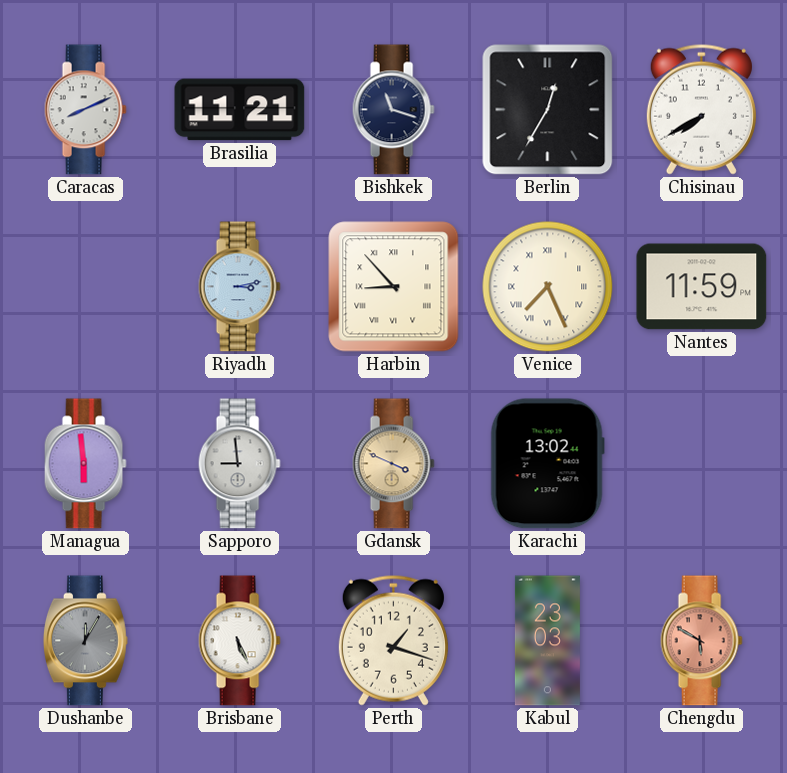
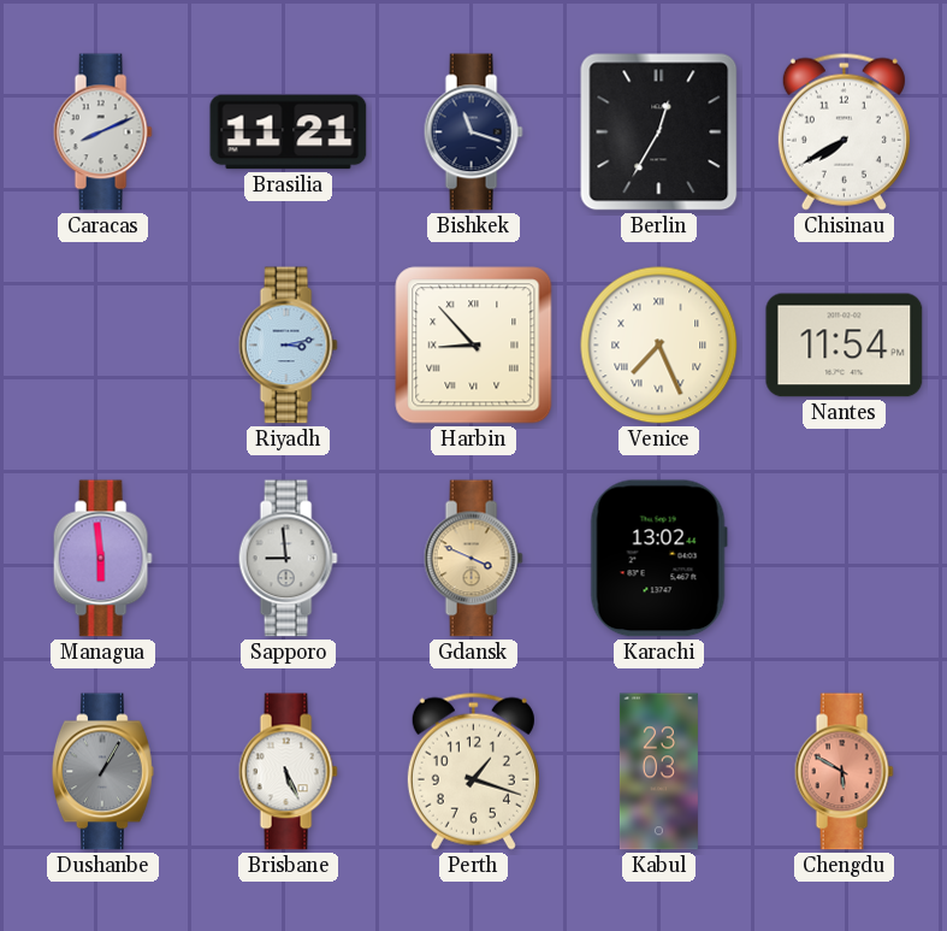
Nantes: 11:59 -> 11:54
Dushanbe: 12:05 -> 1:05
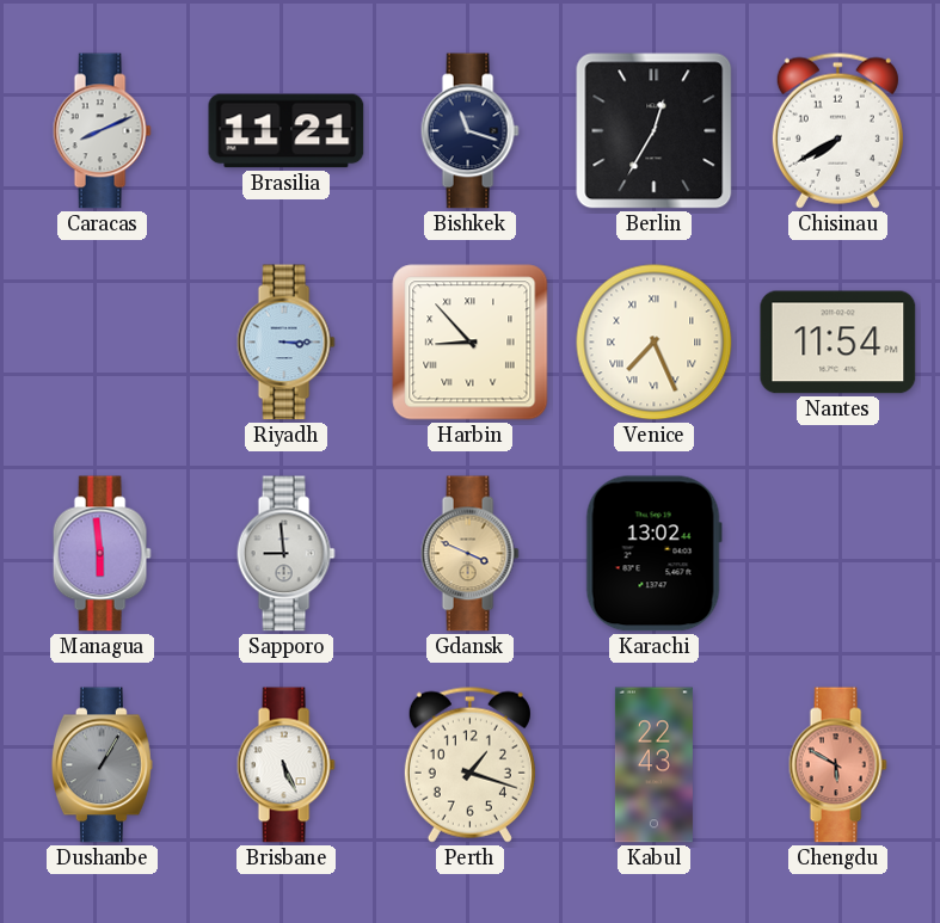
Riyadh: 3:13 -> 3:15
Kabul: 23:03 -> 22:43
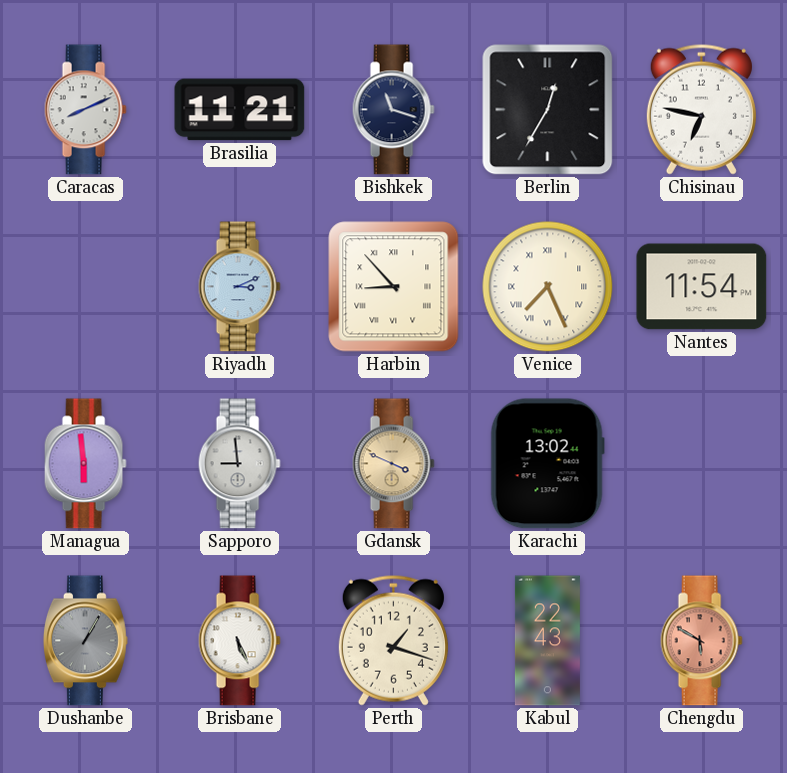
Chisinau: 7:40 -> 6:47
Riyadh: 3:15 -> 3:11
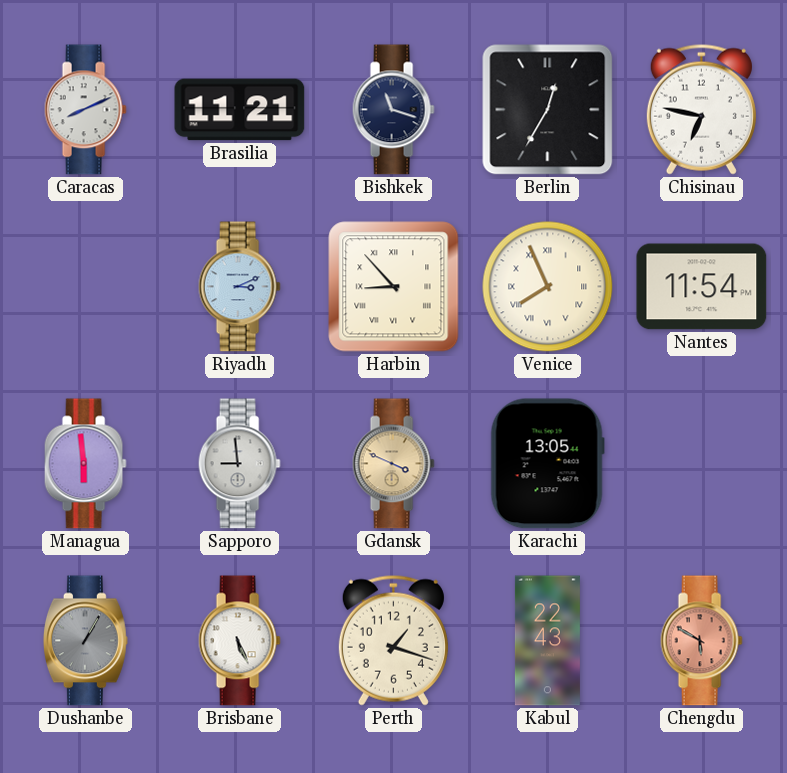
Venice: 7:26 -> 7:56
Karachi: 13:02 -> 13:05
